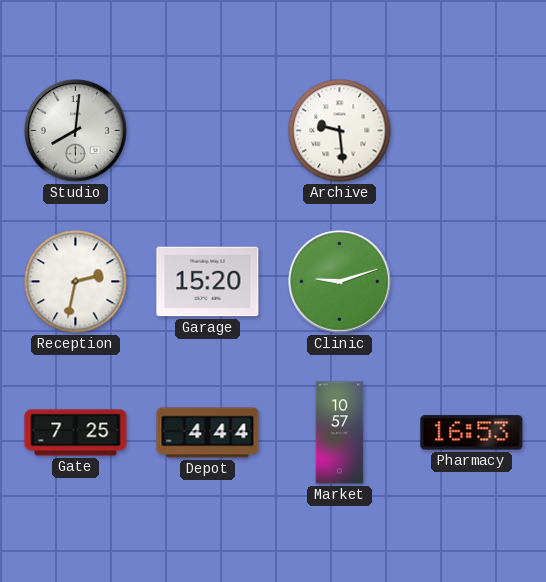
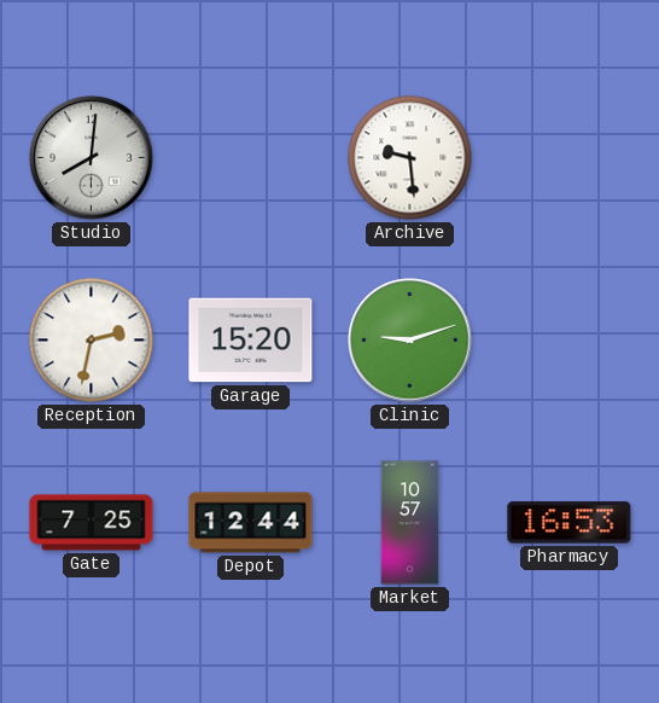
Depot: 4:44 -> 12:44
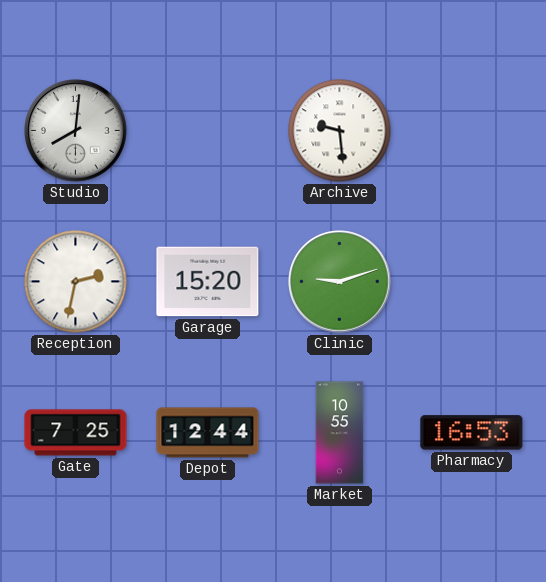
Market: 10:57 -> 10:55
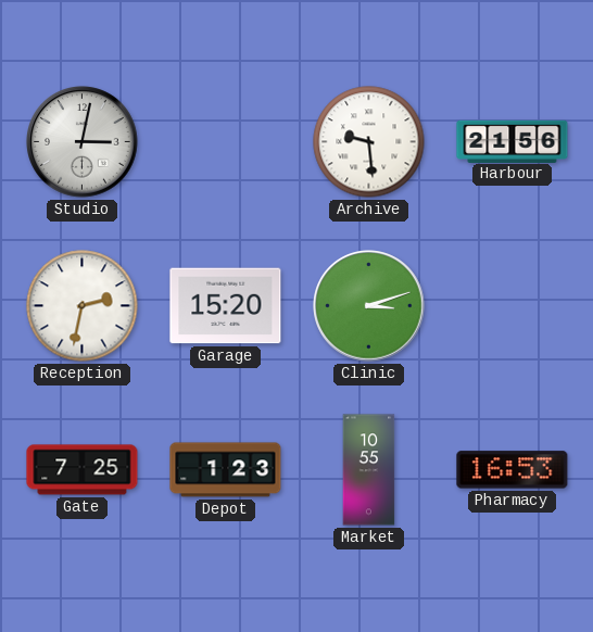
Studio: 8:01 -> 3:02
Harbour: none -> 21:56
Clinic: 9:12 -> 3:12
Depot: 12:44 -> 1:23
